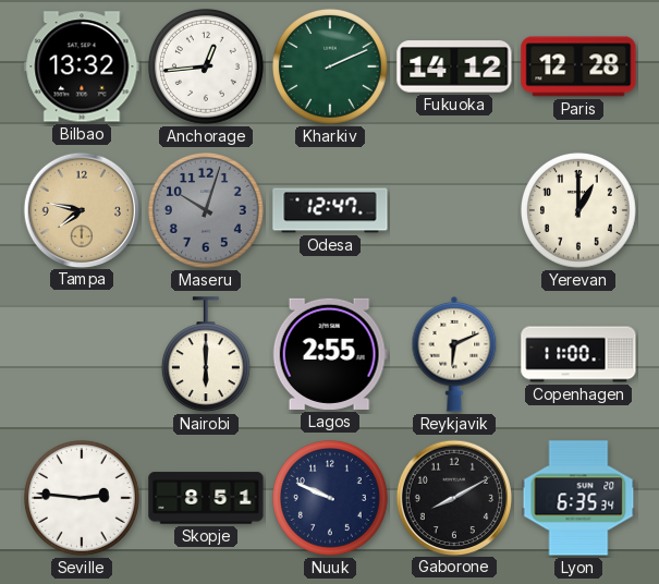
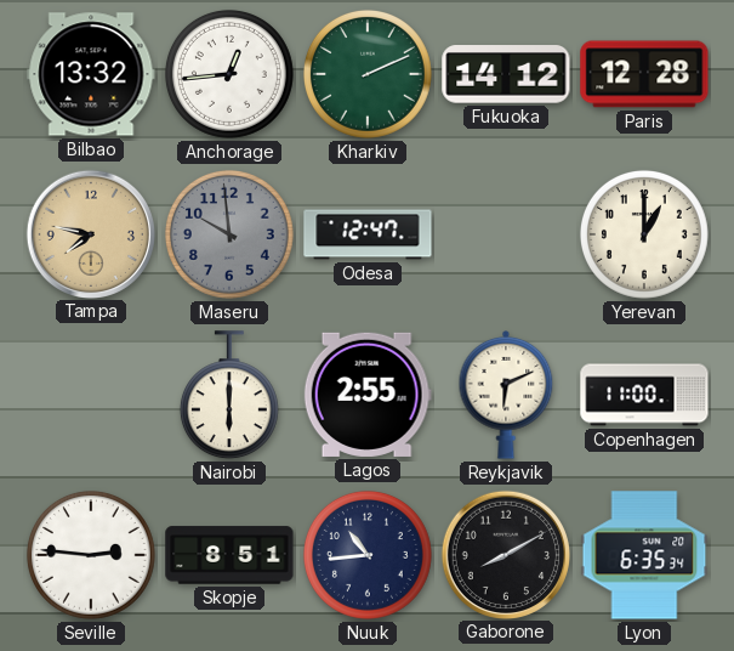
Maseru: 10:03 -> 9:59
Nuuk: 9:49 -> 10:44
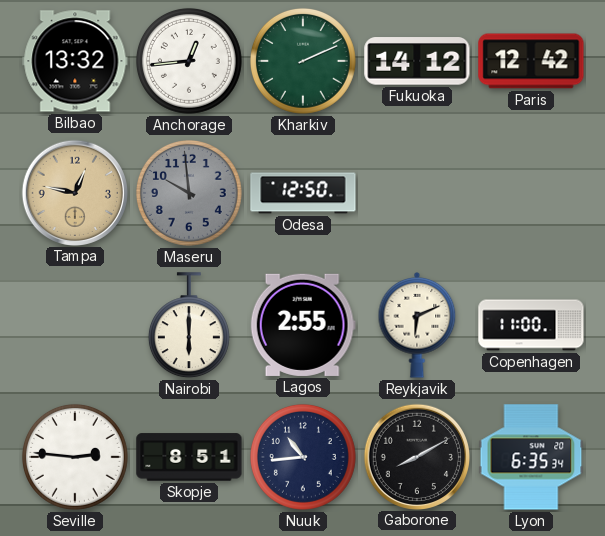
Paris: 12:28 -> 12:42
Tampa: 7:47 -> 12:47
Odesa: 12:47 -> 12:50
Yerevan: 1:00 -> none
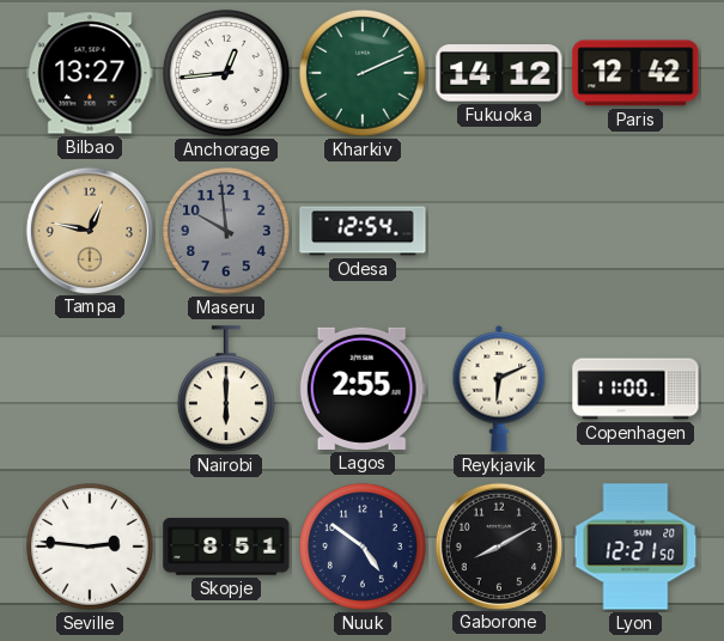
Bilbao: 13:32 -> 13:27
Odesa: 12:50 -> 12:54
Nuuk: 10:44 -> 4:51
Lyon: 6:35 -> 12:21
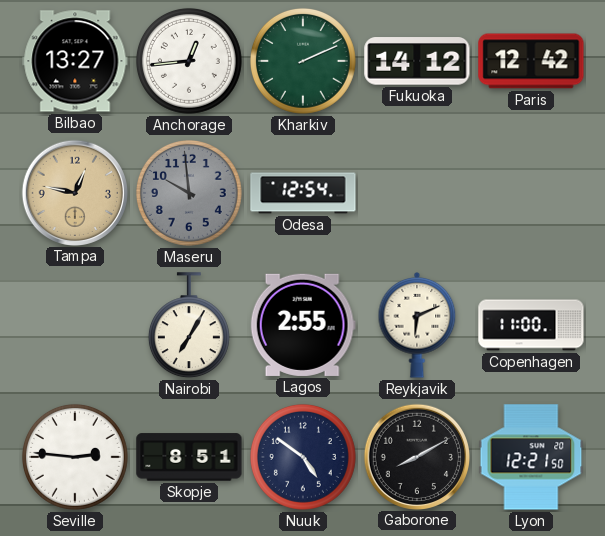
Nairobi: 6:00 -> 7:05
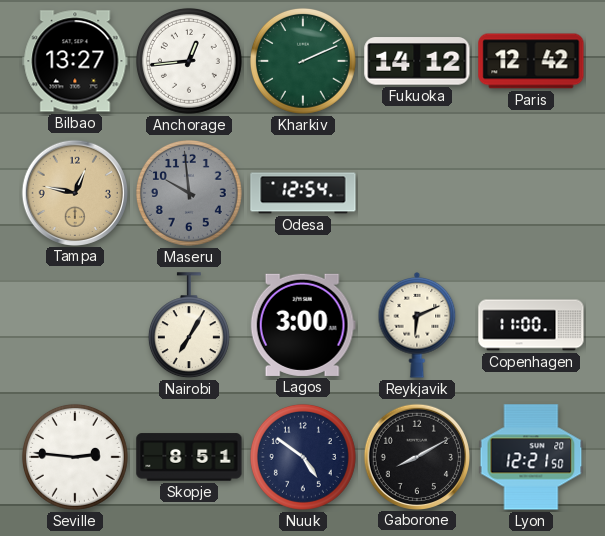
Lagos: 2:55 -> 3:00
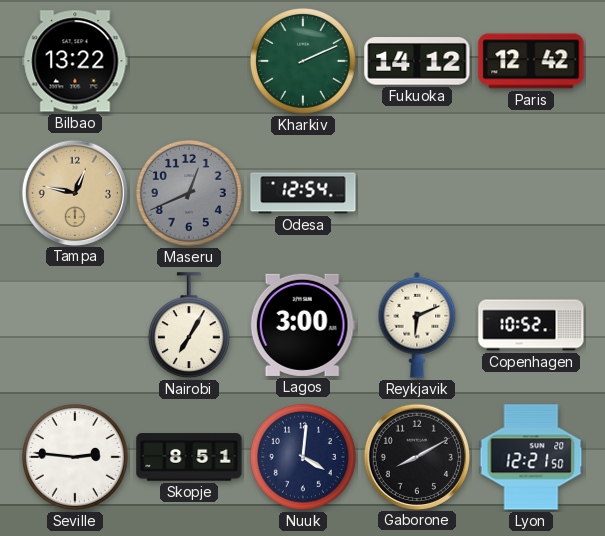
Bilbao: 13:27 -> 13:22
Anchorage: 12:44 -> none
Maseru: 9:59 -> 12:41
Copenhagen: 11:00 -> 10:52
Nuuk: 4:51 -> 4:01
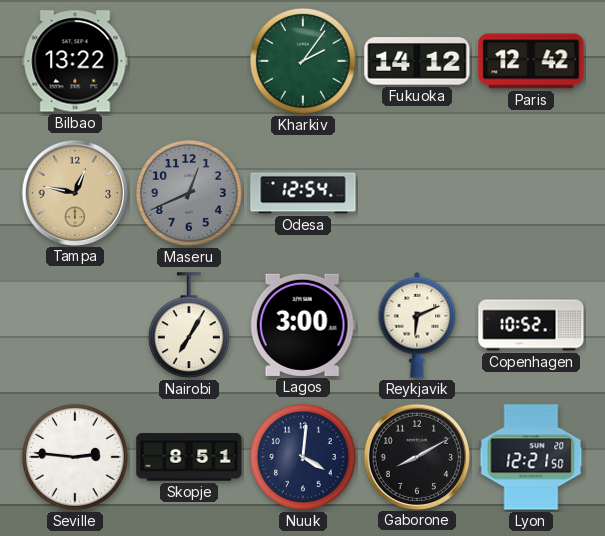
Kharkiv: 2:11 -> 2:06
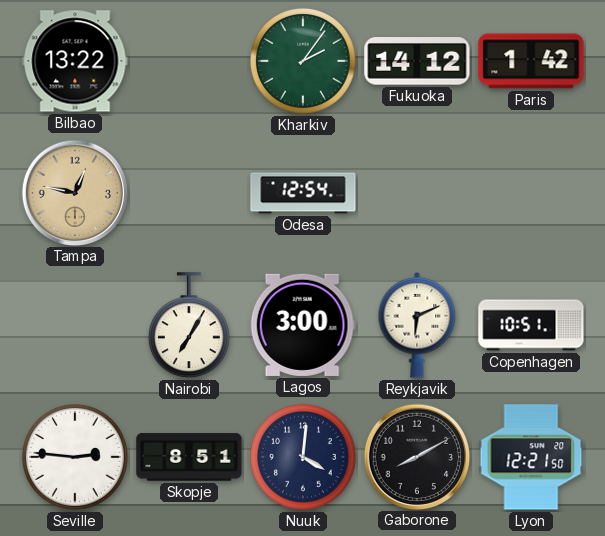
Paris: 12:42 -> 1:42
Maseru: 12:41 -> none
Copenhagen: 10:52 -> 10:51
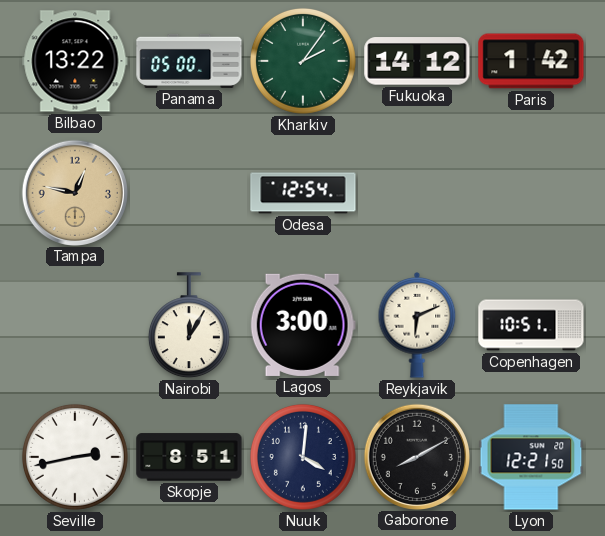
Panama: none -> 05:00
Nairobi: 7:05 -> 12:05
Seville: 2:46 -> 2:43
